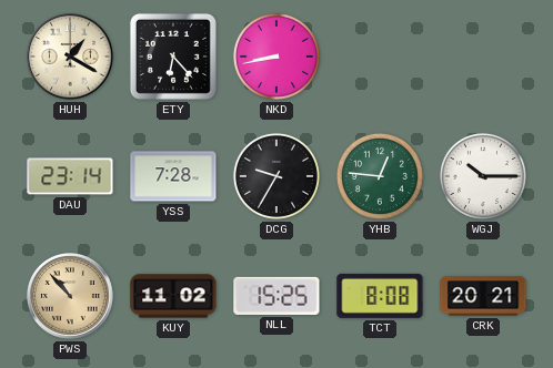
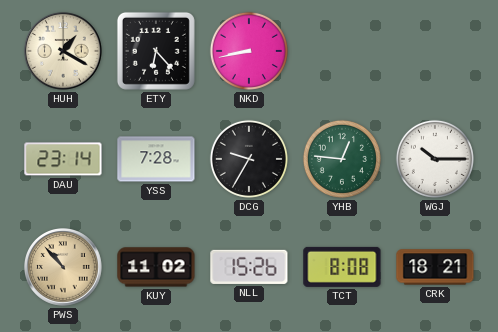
NLL: 15:25 -> 15:26
CRK: 20:21 -> 18:21
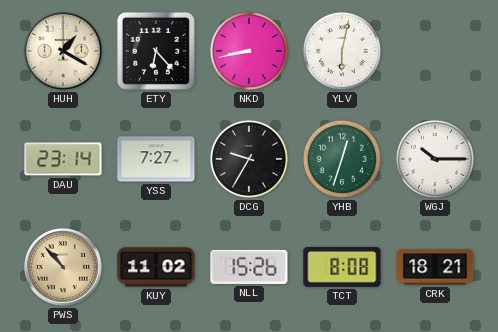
YLV: none -> 6:02
YSS: 7:28 -> 7:27
YHB: 12:46 -> 12:33
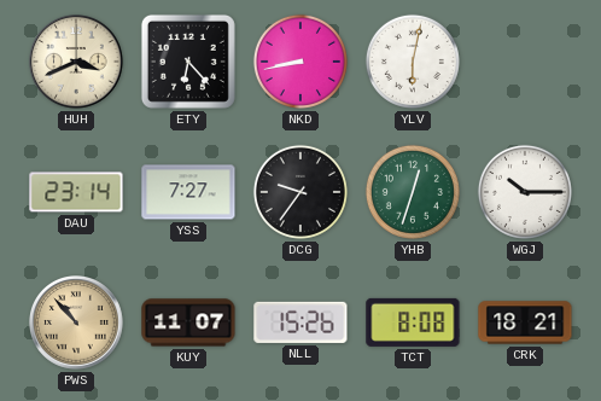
HUH: 1:20 -> 3:41
DCG: 9:35 -> 9:36
KUY: 11:02 -> 11:07
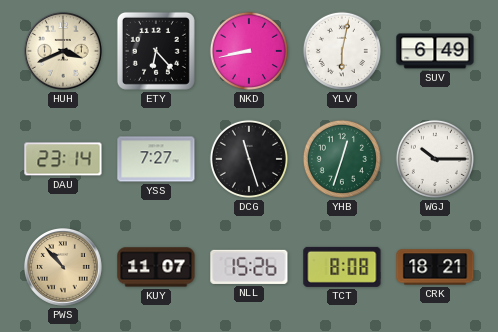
SUV: none -> 6:49
DCG: 9:36 -> 11:27
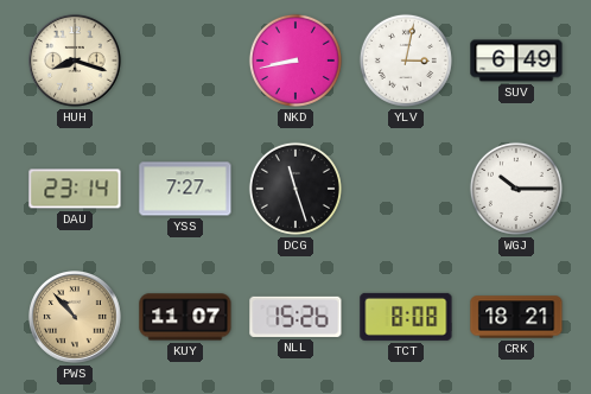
HUH: 3:41 -> 8:18
ETY: 6:23 -> none
YLV: 6:02 -> 3:02
YHB: 12:33 -> none
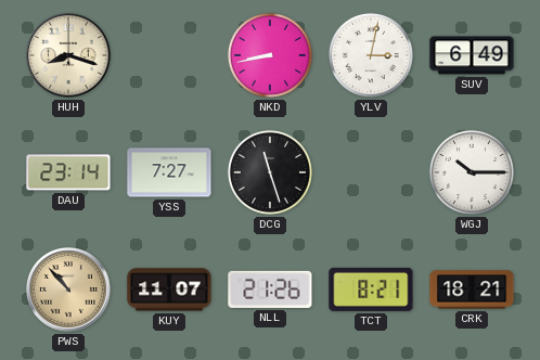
NLL: 15:26 -> 21:26
TCT: 8:08 -> 8:21
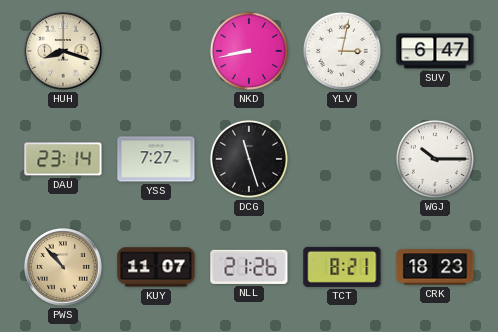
SUV: 6:49 -> 6:47
CRK: 18:21 -> 18:23
